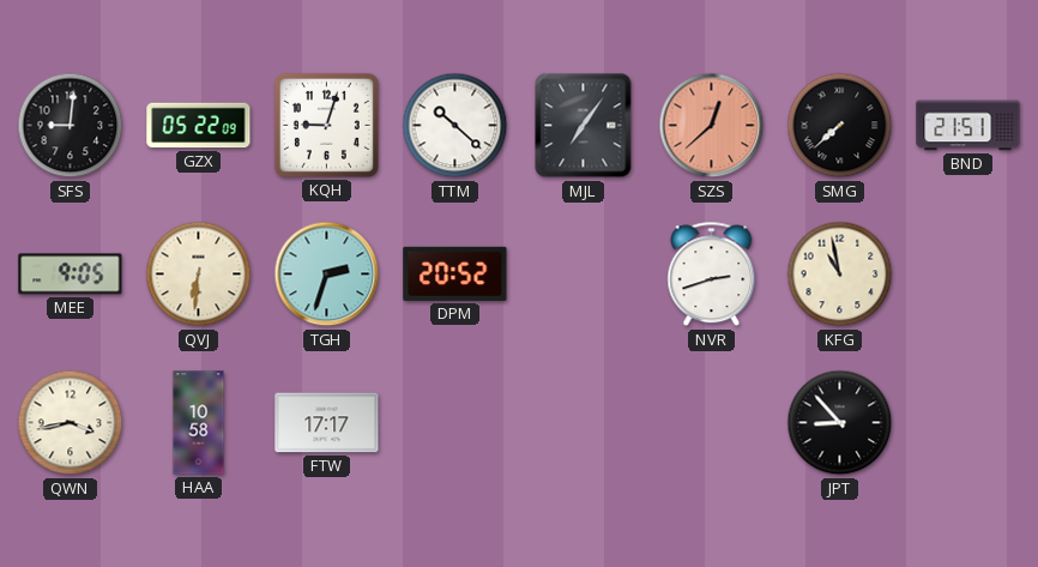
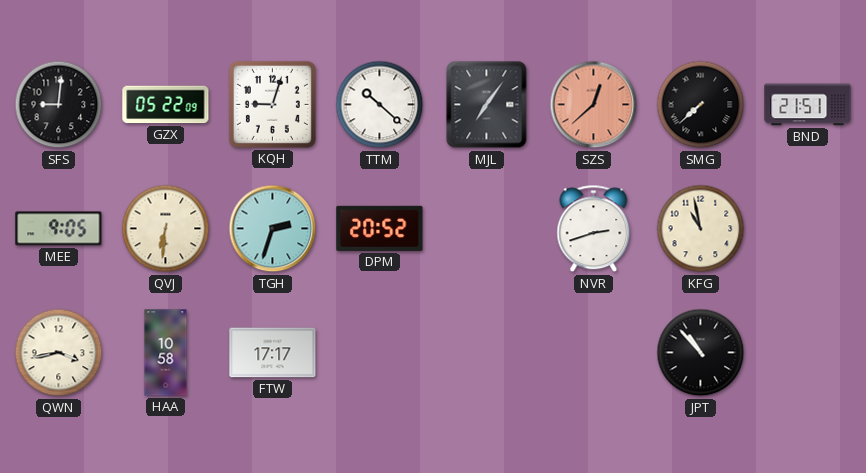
JPT: 8:53 -> 10:53
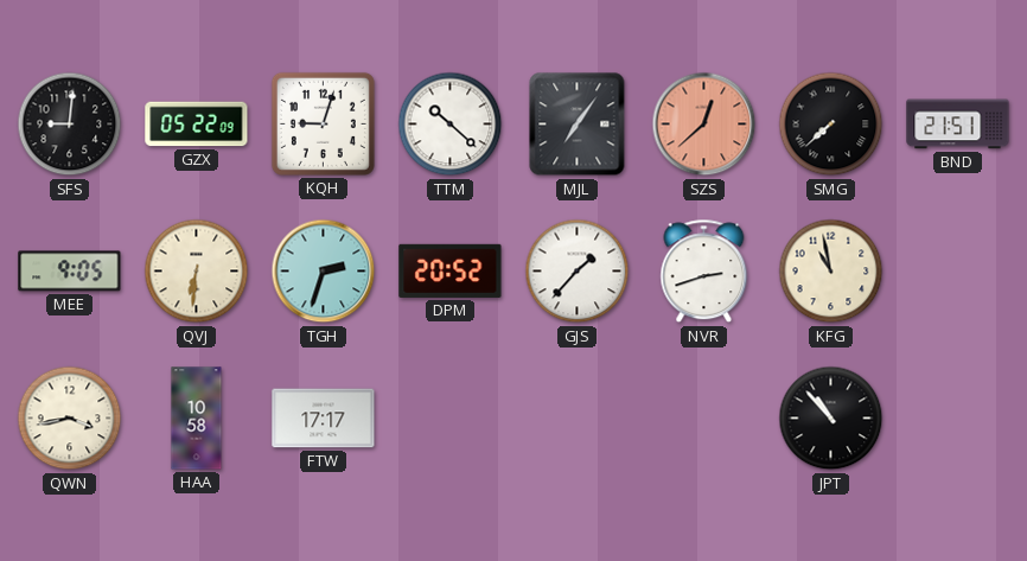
GJS: none -> 1:37
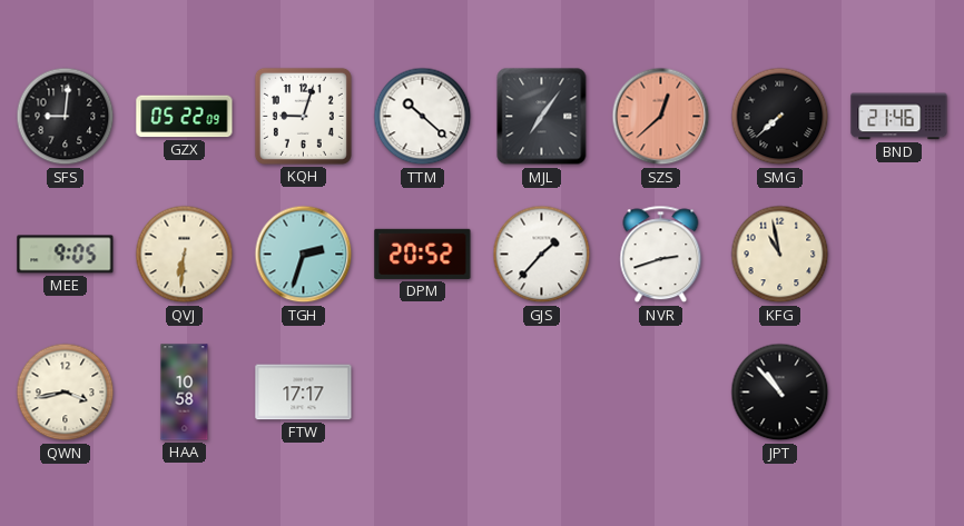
BND: 21:51 -> 21:46
